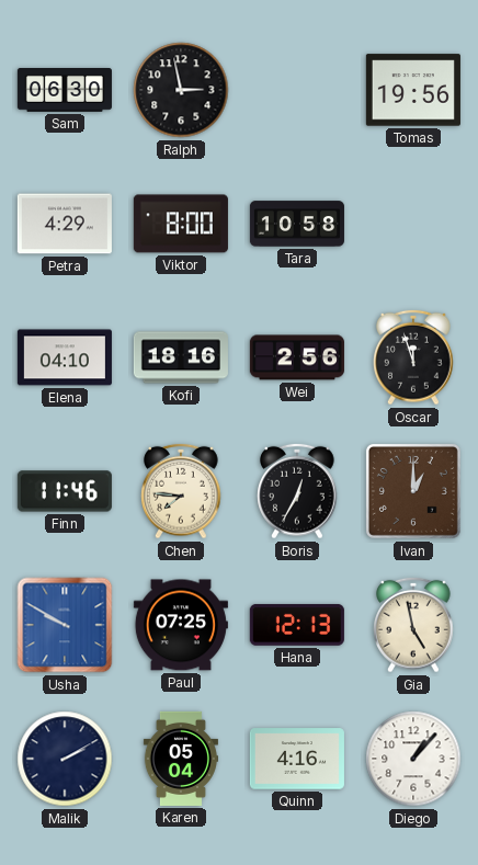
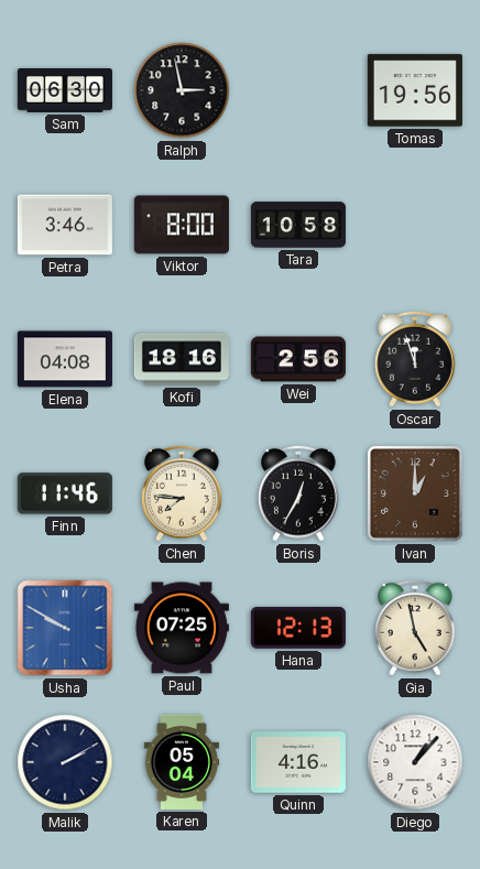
Petra: 4:29 -> 3:46
Elena: 04:10 -> 04:08
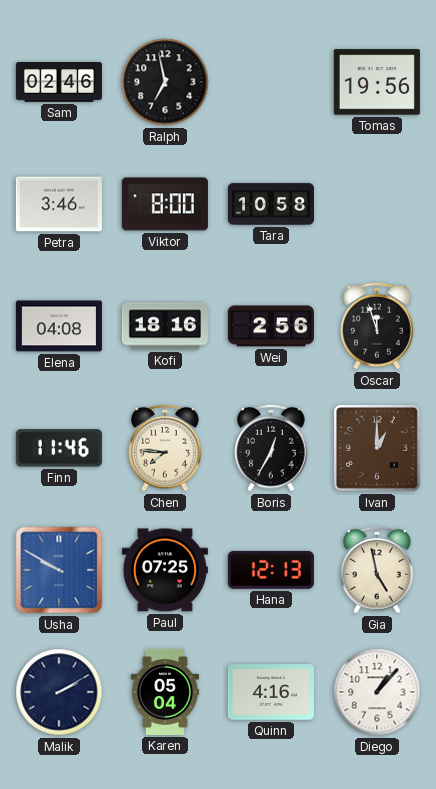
Sam: 06:30 -> 02:46
Ralph: 2:58 -> 6:58
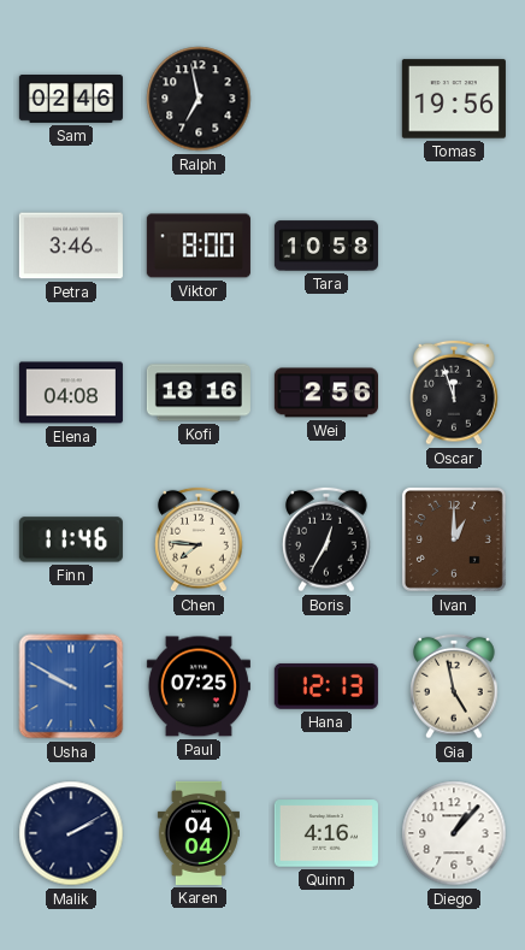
Karen: 05:04 -> 04:04
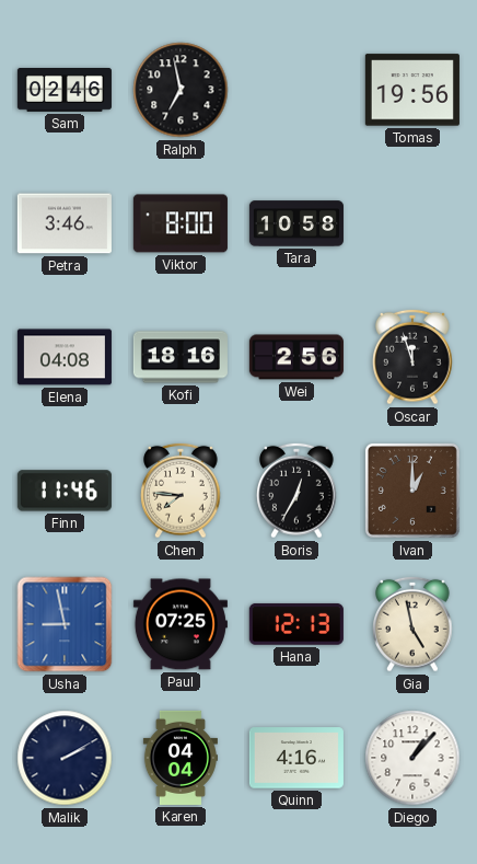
Usha: 9:50 -> 8:58
